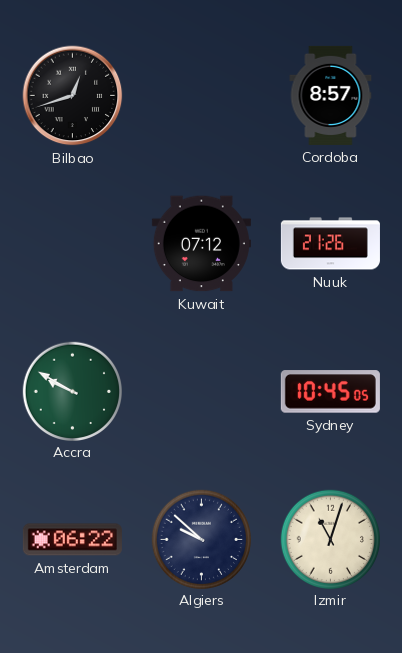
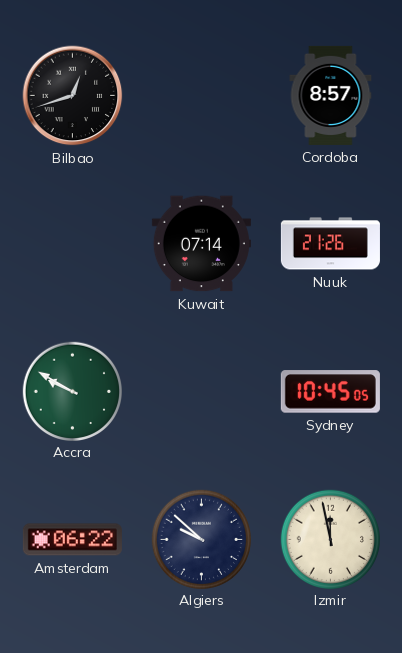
Kuwait: 07:12 -> 07:14
Izmir: 11:03 -> 11:58
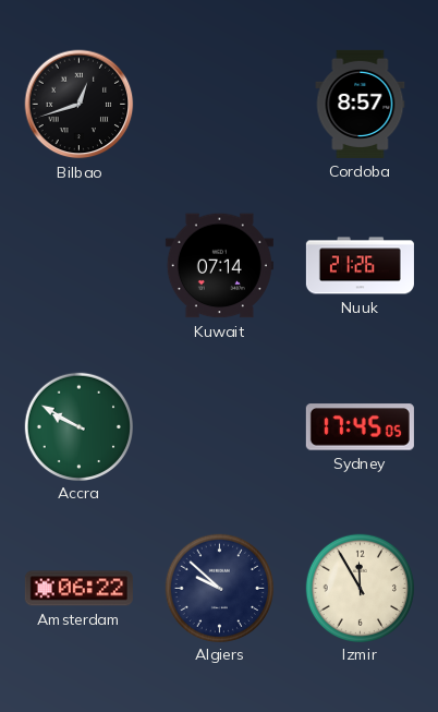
Sydney: 10:45 -> 17:45
Izmir: 11:58 -> 11:55
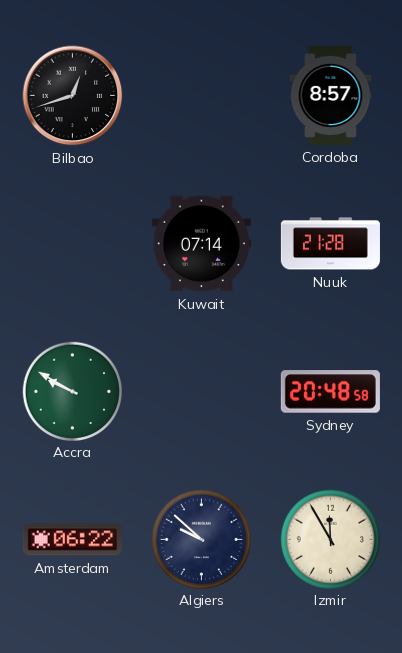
Nuuk: 21:26 -> 21:28
Sydney: 17:45 -> 20:48
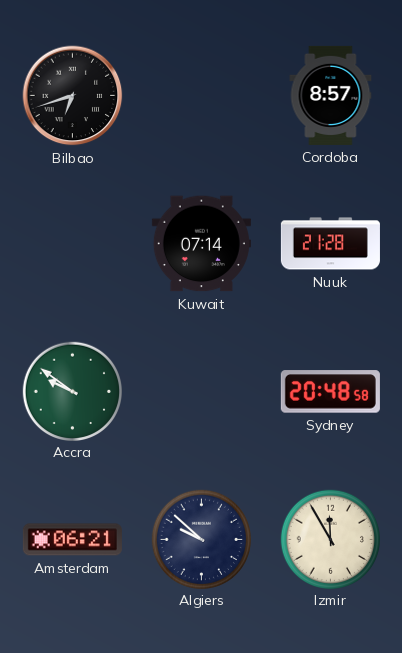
Bilbao: 12:42 -> 6:42
Accra: 9:50 -> 9:51
Amsterdam: 06:22 -> 06:21
